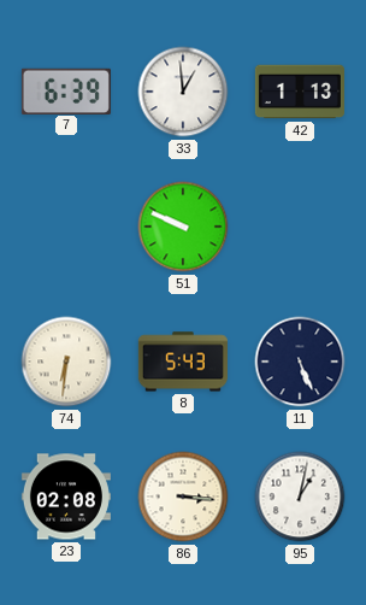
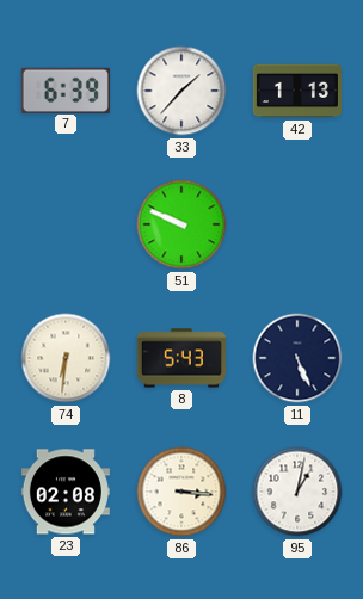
33: 12:59 -> 1:37
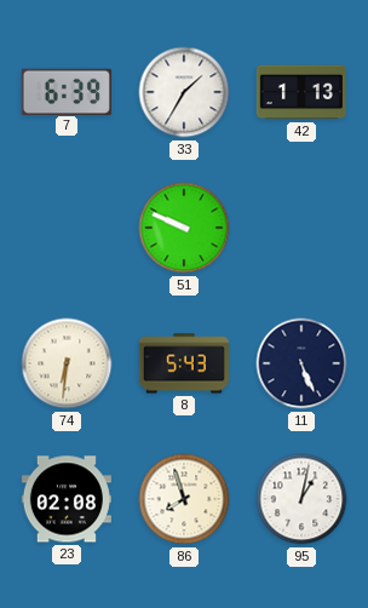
33: 1:37 -> 1:35
86: 3:16 -> 7:57
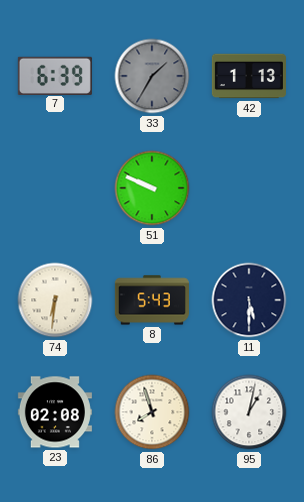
33 dial: white -> grey
11: 5:26 -> 5:30
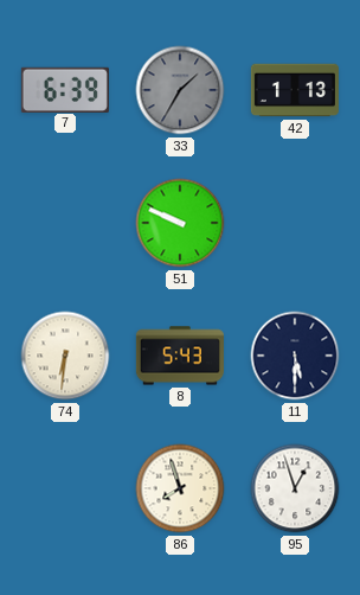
23: 02:08 -> none
95: 1:02 -> 12:57
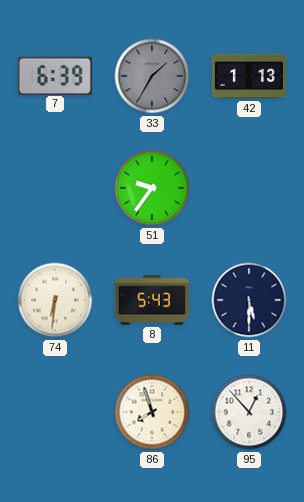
51: 9:49 -> 9:36
95: 12:57 -> 12:53
